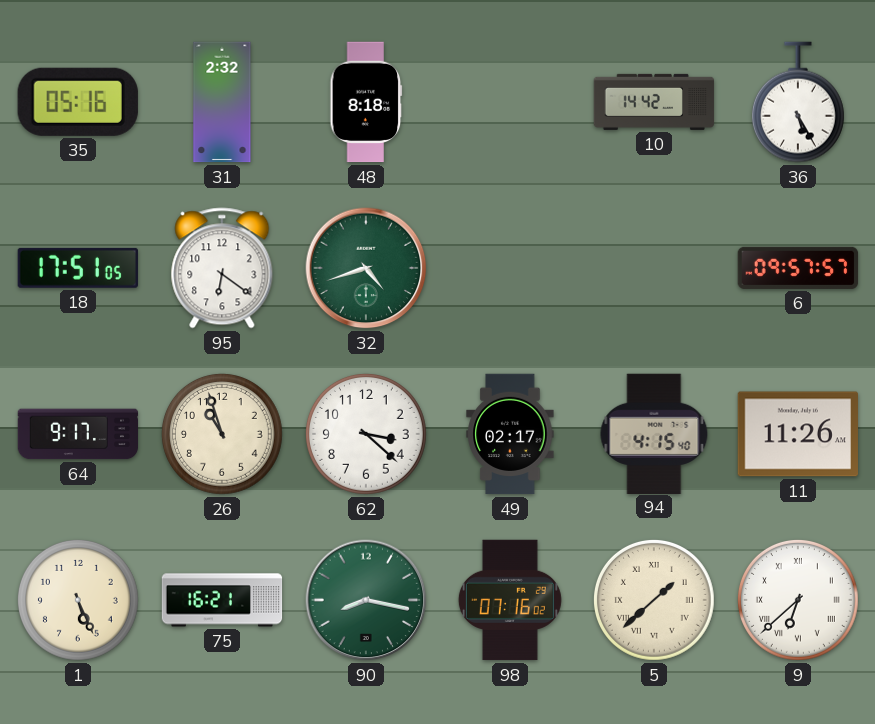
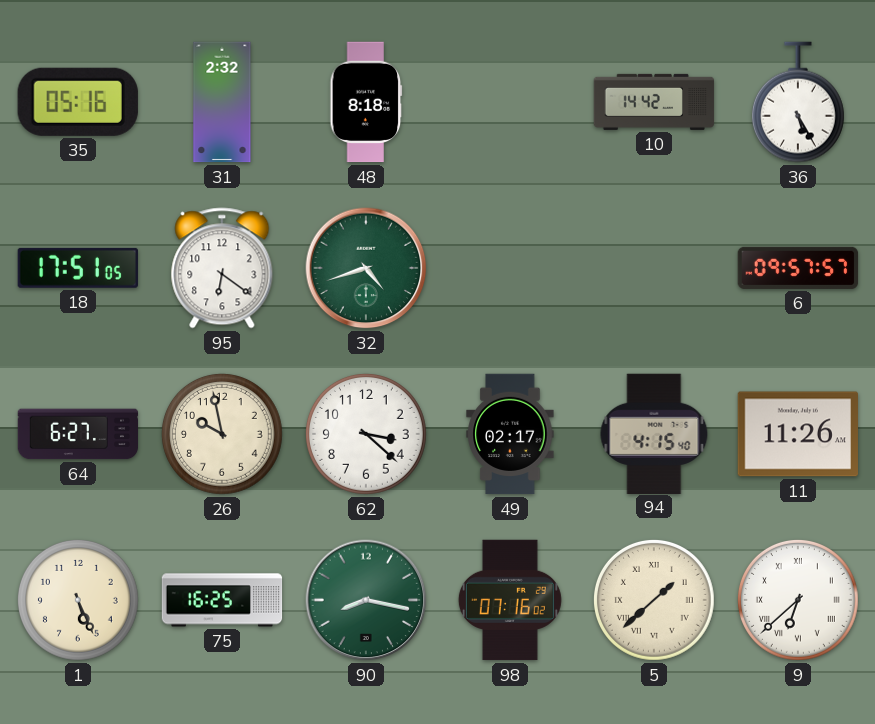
64: 9:17 -> 6:27
26: 10:57 -> 9:58
75: 16:21 -> 16:25
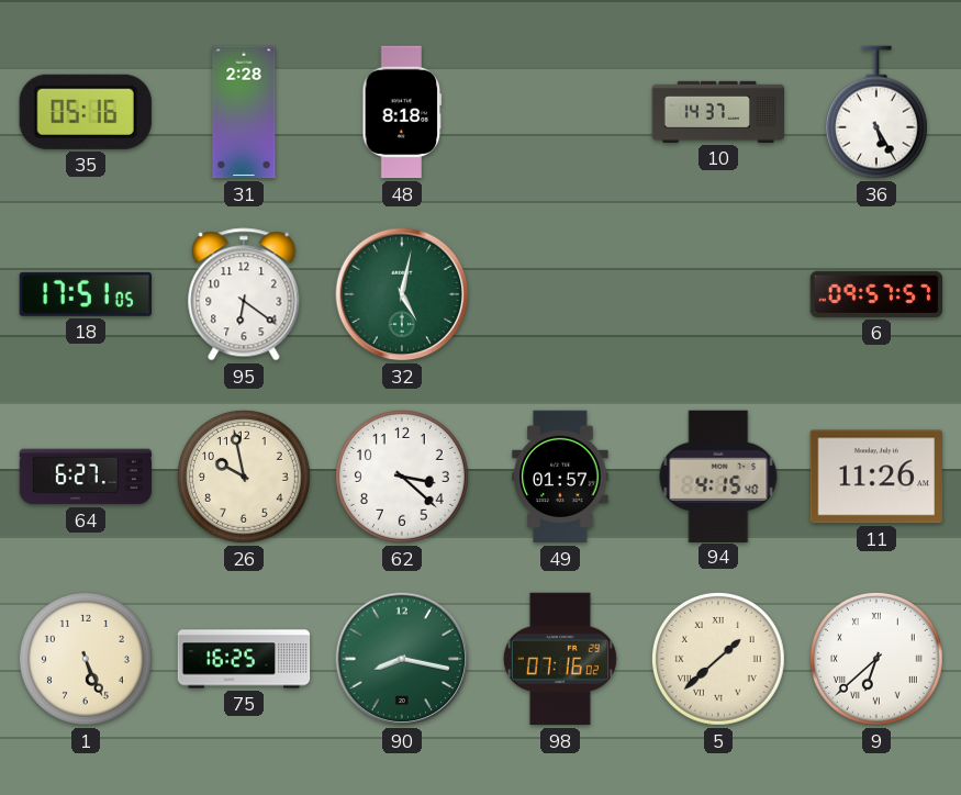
31: 2:32 -> 2:28
10: 14:42 -> 14:37
32: 4:42 -> 5:02
49: 02:17 -> 01:57
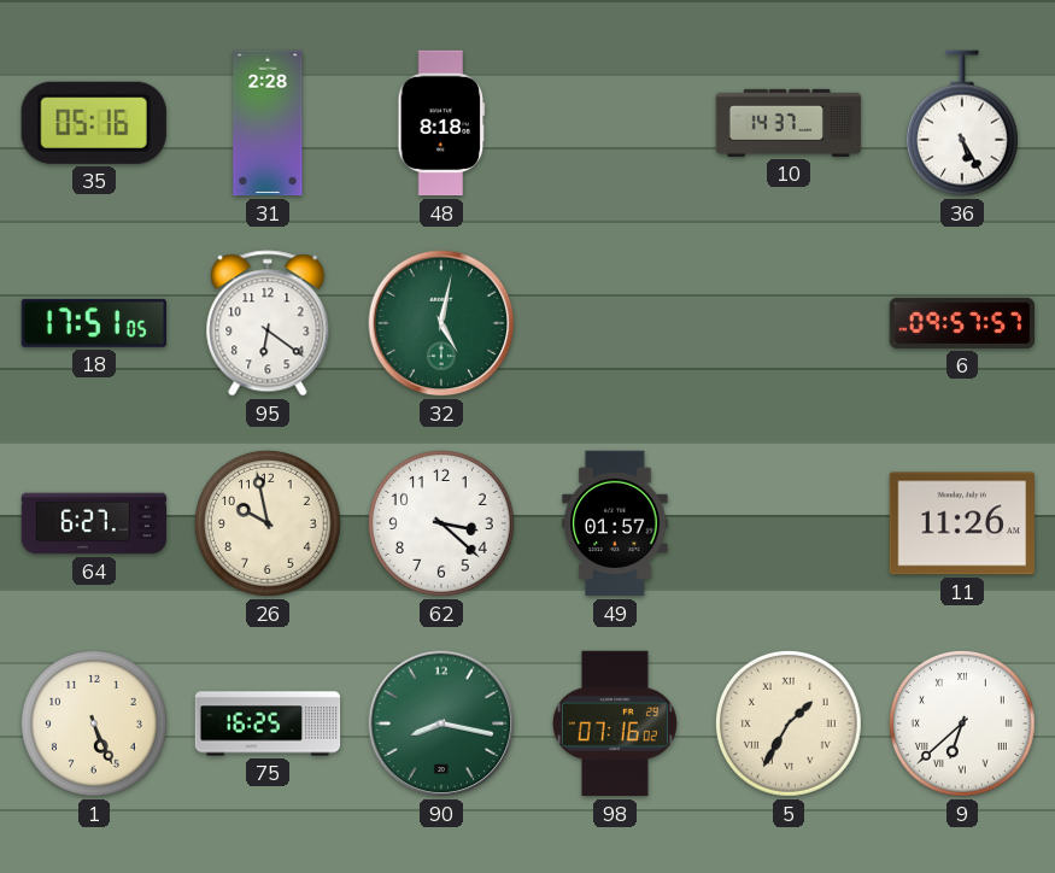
94: 4:15 -> none
5: 1:38 -> 1:35
